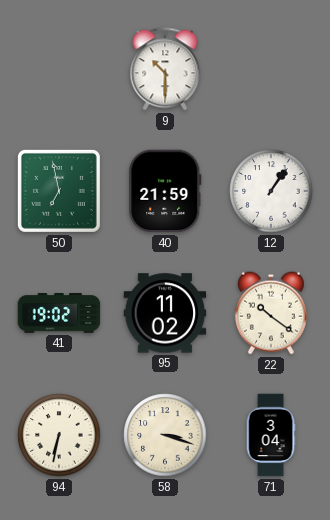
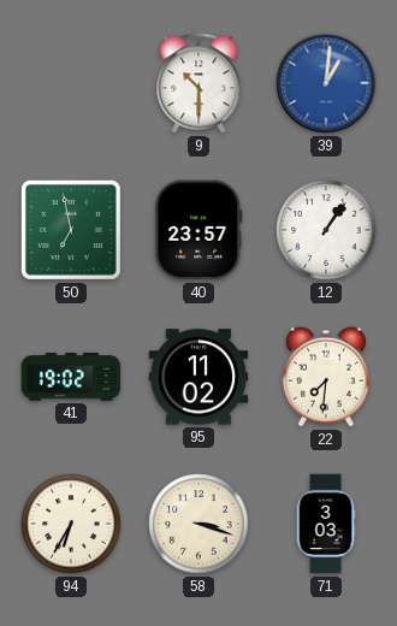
39: none -> 1:01
40: 21:59 -> 23:57
22: 10:21 -> 7:31
94: 6:32 -> 6:35
71: 3:04 -> 3:03
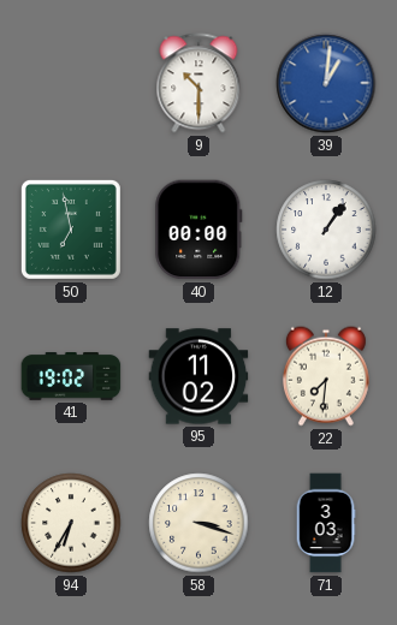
40: 23:57 -> 00:00
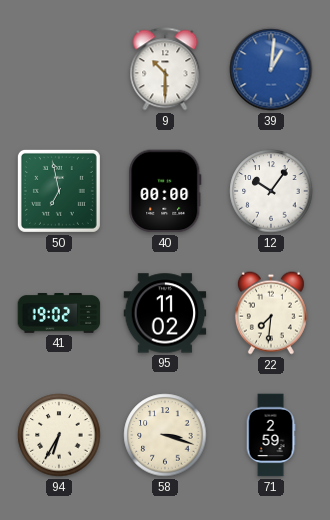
12: 1:06 -> 10:06
71: 3:03 -> 2:59
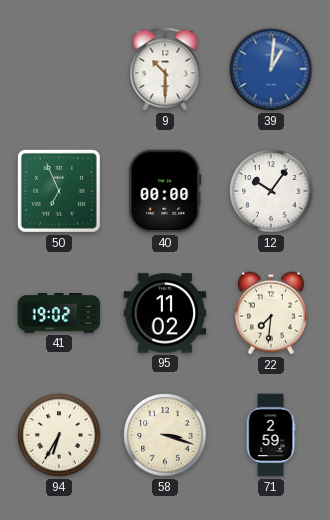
50: 6:58 -> 6:56
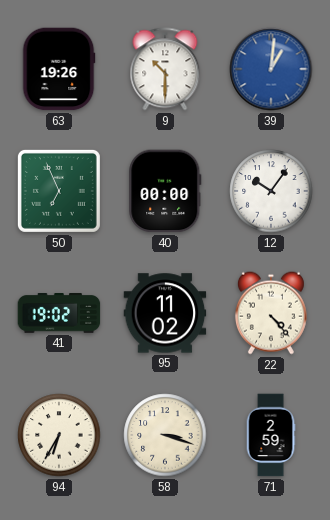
63: none -> 19:26
22: 7:31 -> 4:23
